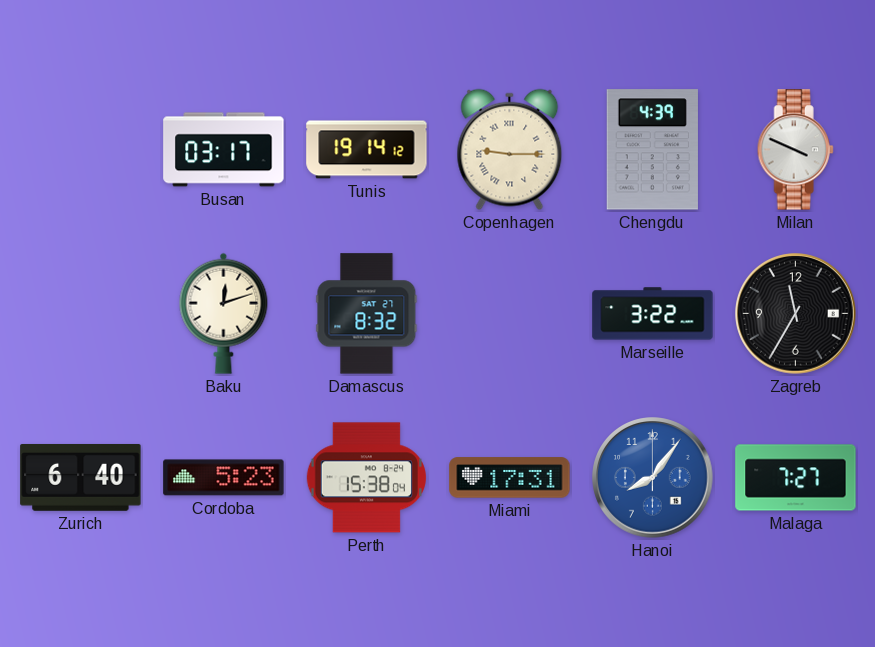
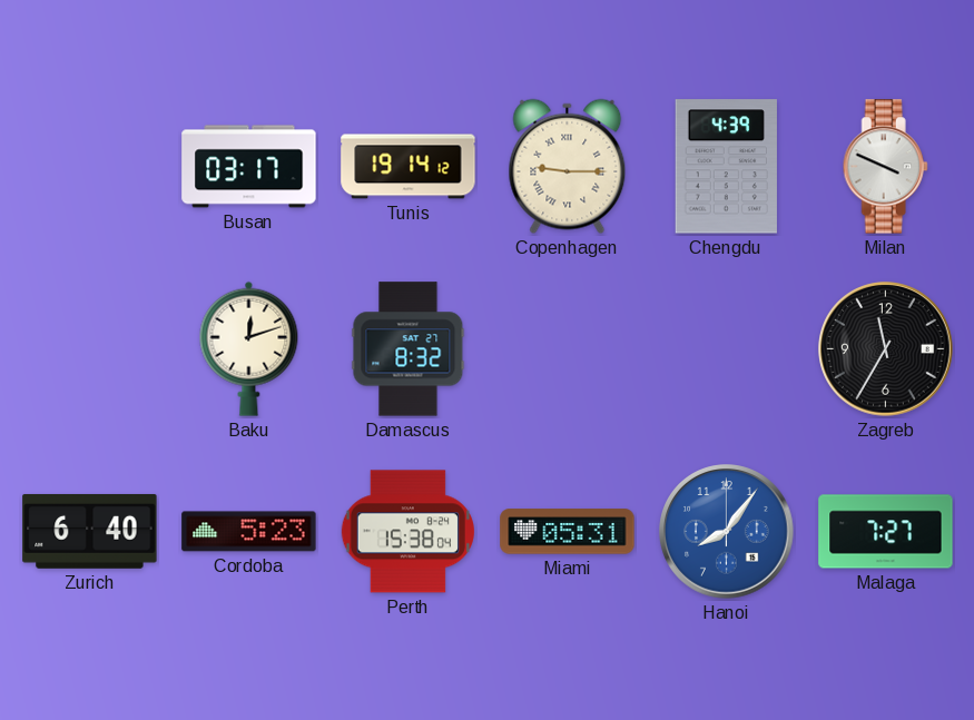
Marseille: 3:22 -> none
Miami: 17:31 -> 05:31
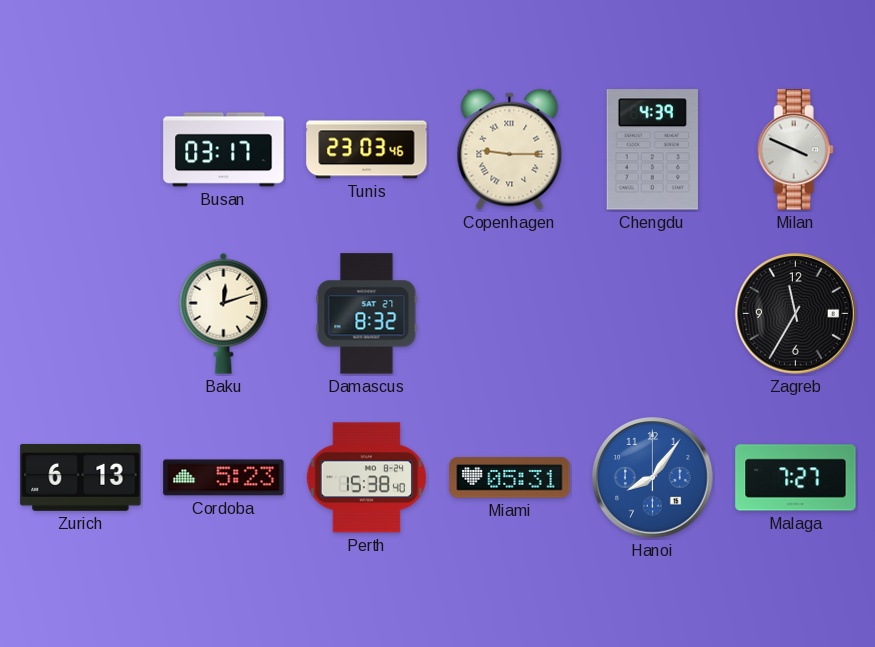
Tunis: 19:14 -> 23:03
Zurich: 6:40 -> 6:13
Perth: 15:38:04 -> 15:38:40
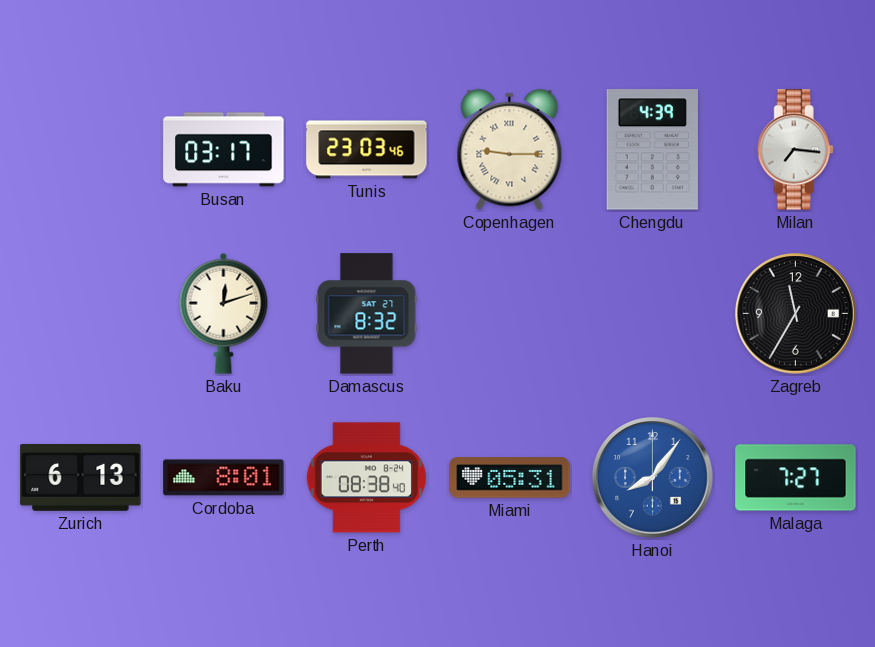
Milan: 3:49 -> 7:16
Cordoba: 5:23 -> 8:01
Perth: 15:38 -> 08:38
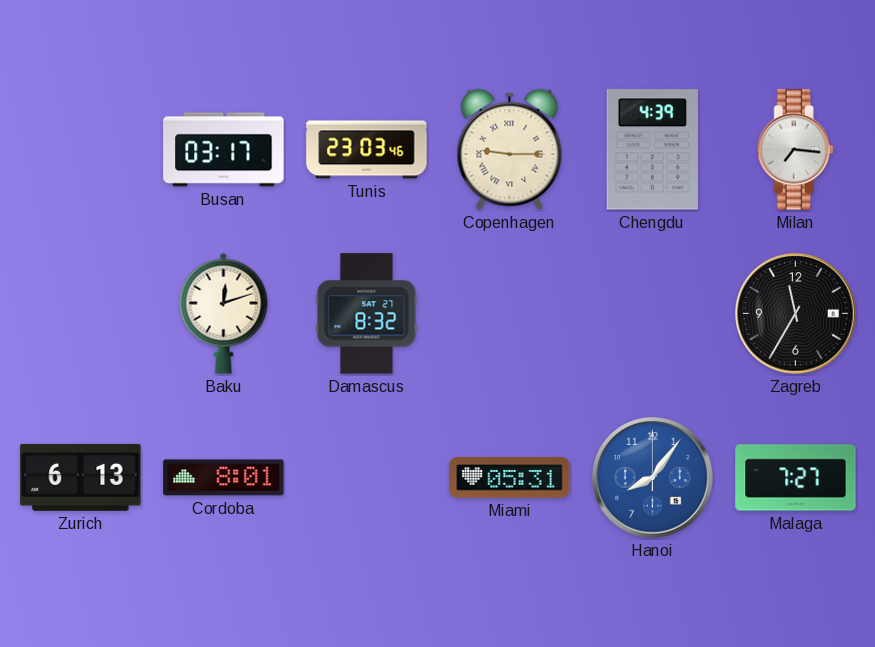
Perth: 08:38 -> none
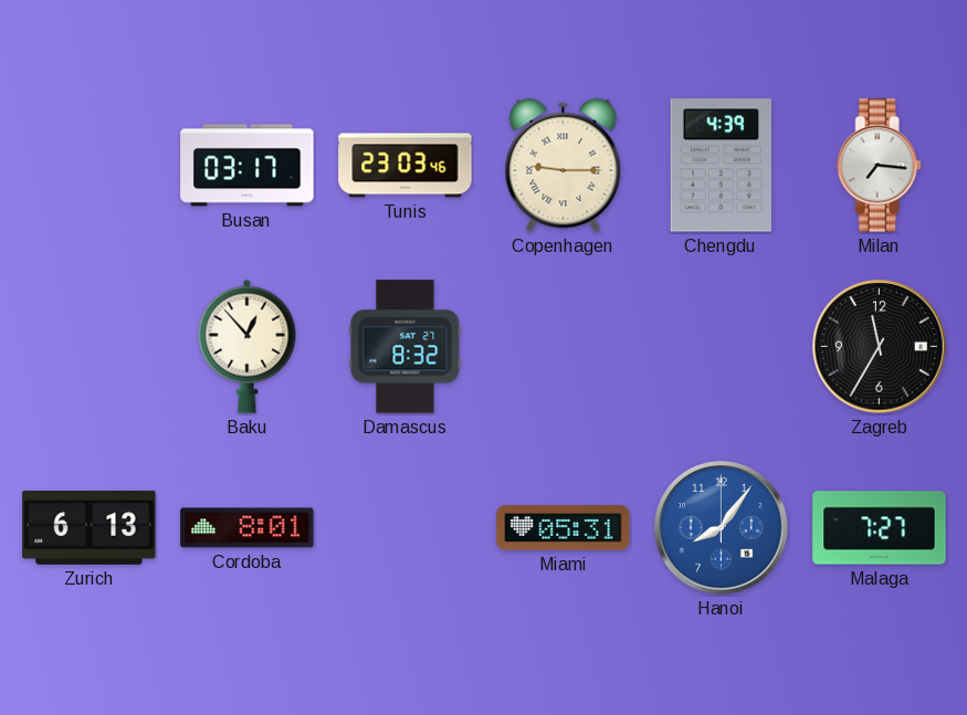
Baku: 12:12 -> 12:53
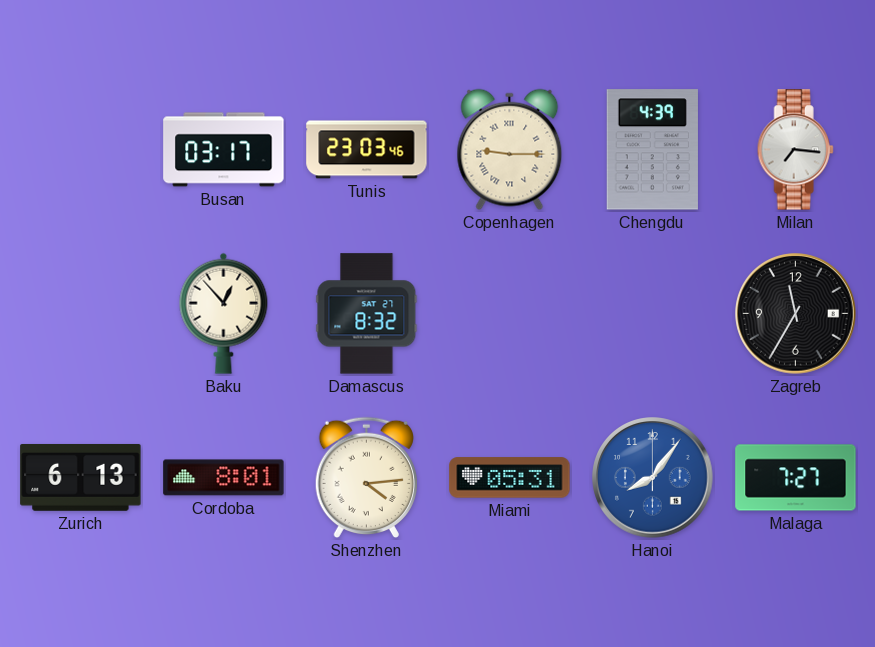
Shenzhen: none -> 4:14
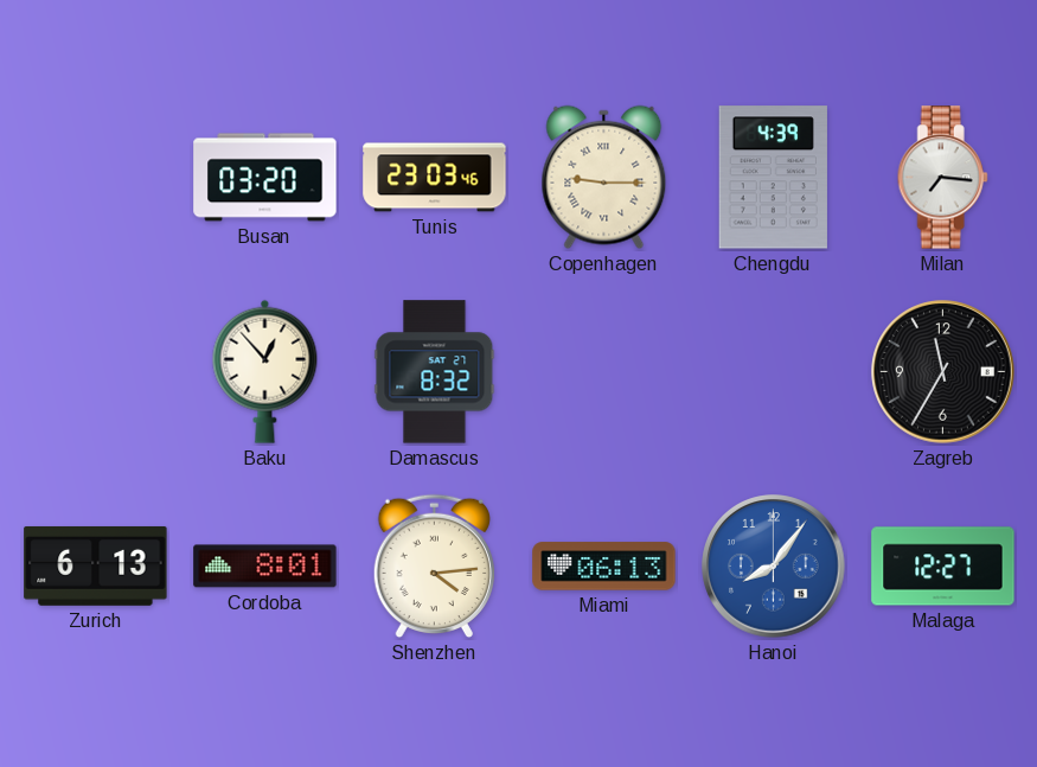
Busan: 03:17 -> 03:20
Miami: 05:31 -> 06:13
Malaga: 7:27 -> 12:27
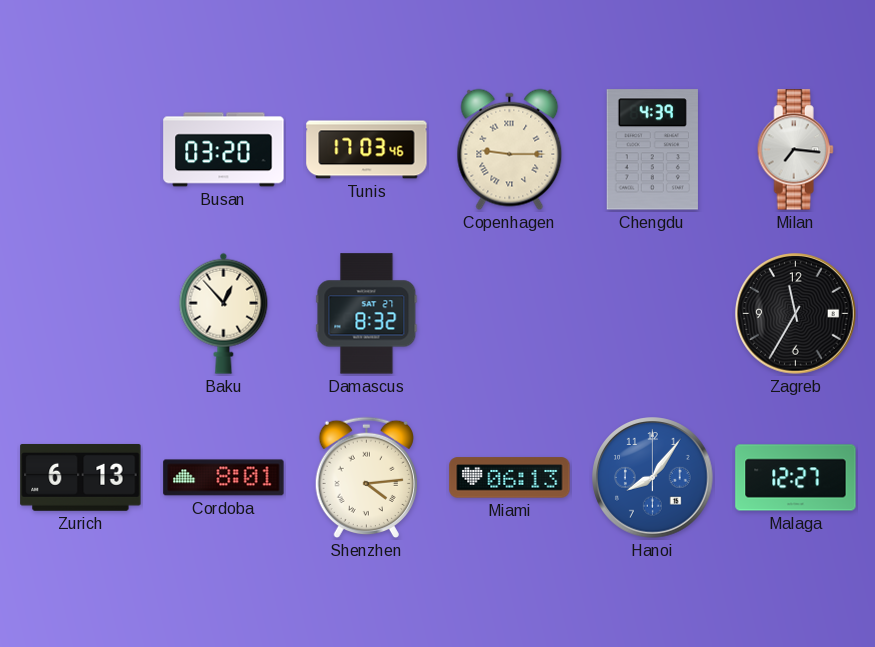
Tunis: 23:03 -> 17:03
